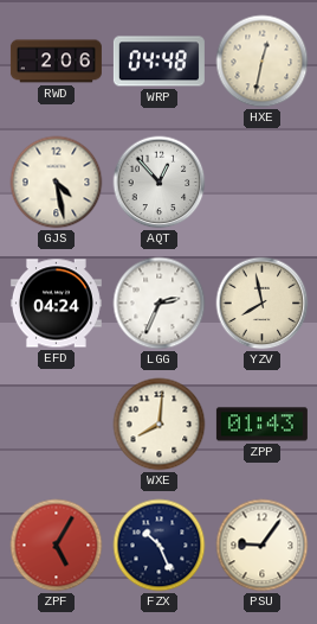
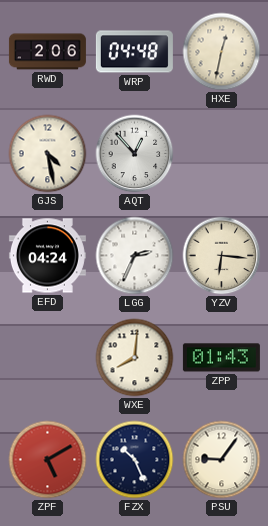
YZV: 7:58 -> 6:16
ZPF: 5:05 -> 5:10
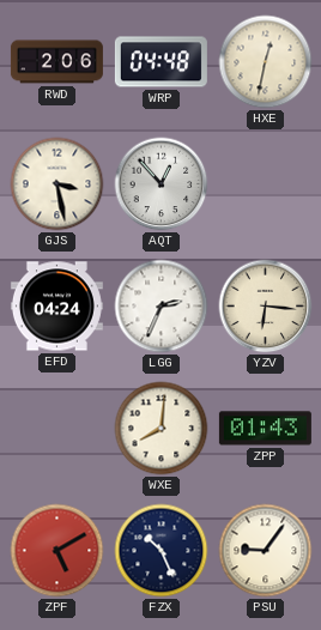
GJS: 4:28 -> 3:28
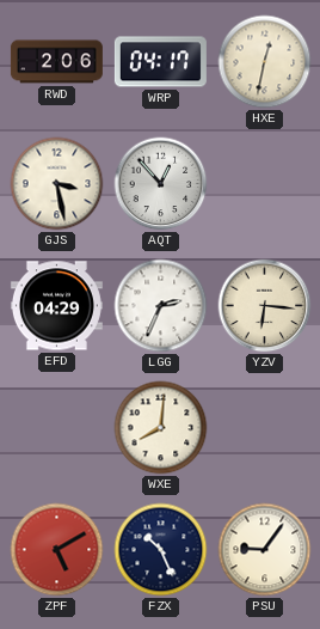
WRP: 04:48 -> 04:17
EFD: 04:24 -> 04:29
ZPP: 01:43 -> none
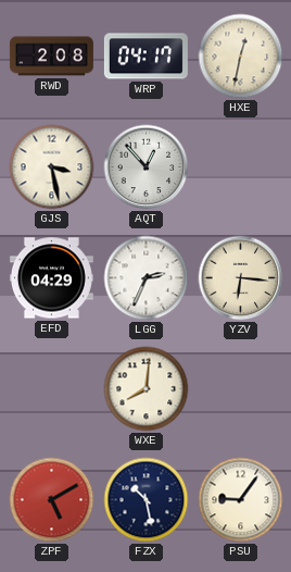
RWD: 2:06 -> 2:08
FZX: 10:26 -> 10:28
